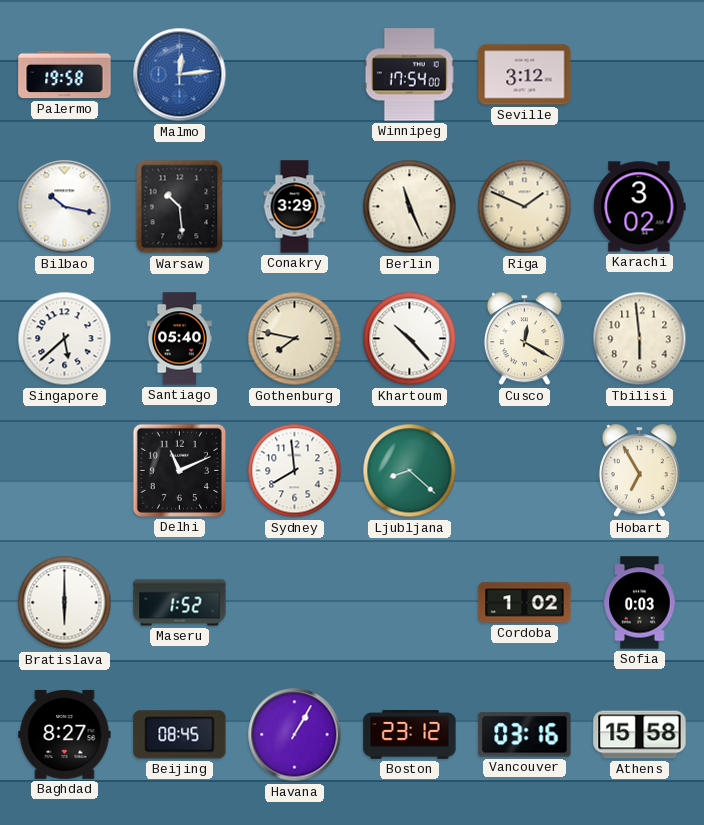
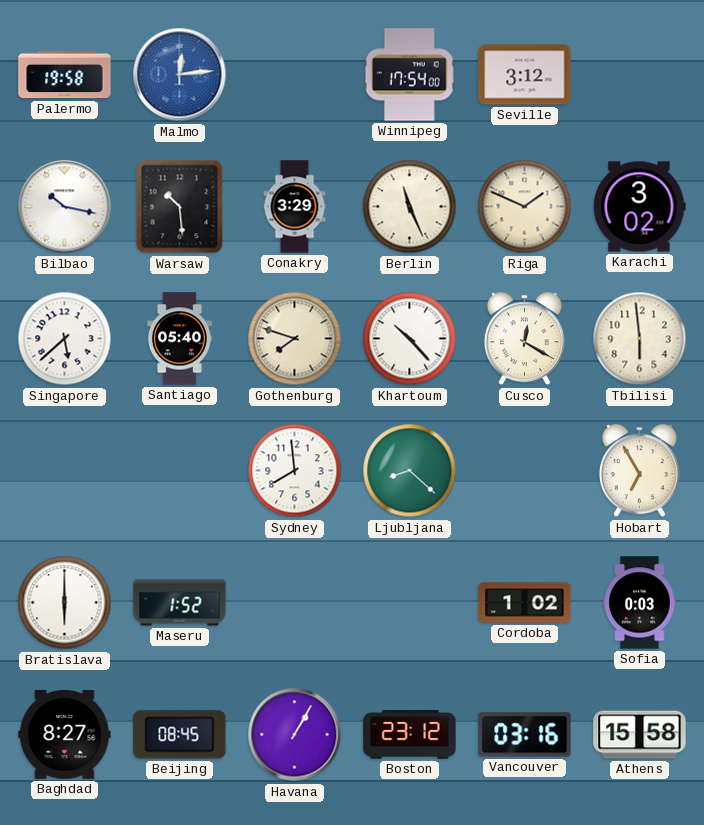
Gothenburg: 7:47 -> 7:48
Delhi: 11:11 -> none
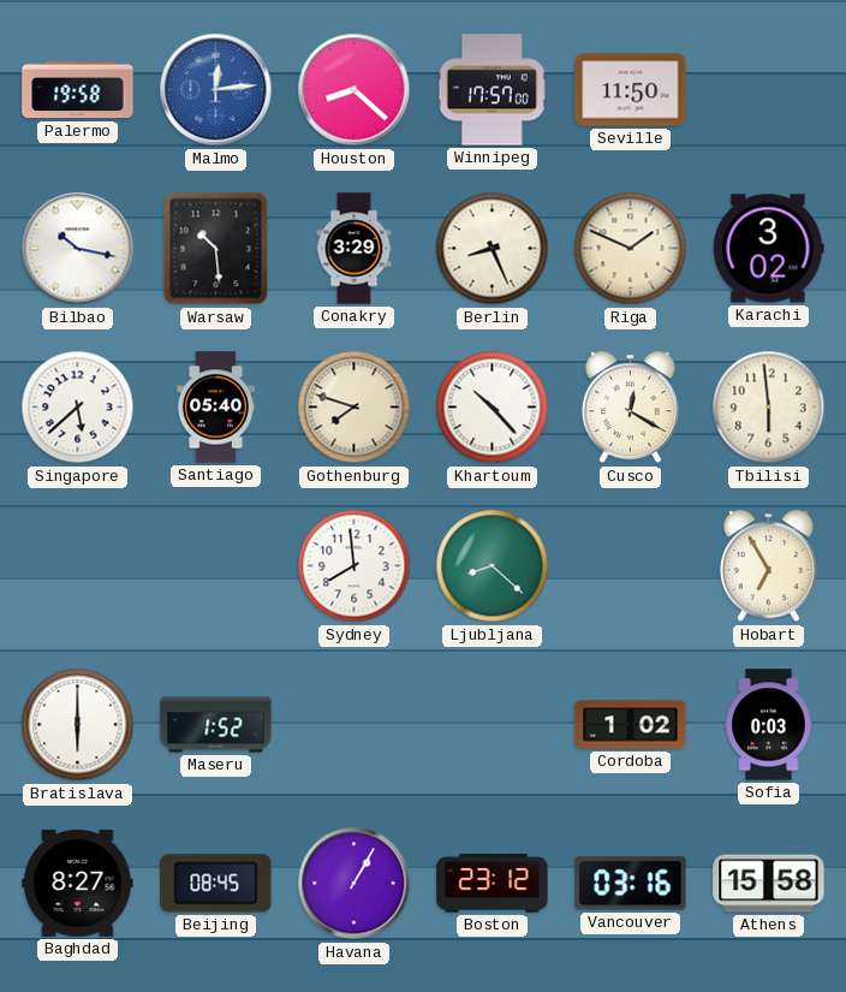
Houston: none -> 8:22
Winnipeg: 17:54 -> 17:57
Seville: 3:12 -> 11:50
Berlin: 11:26 -> 8:26
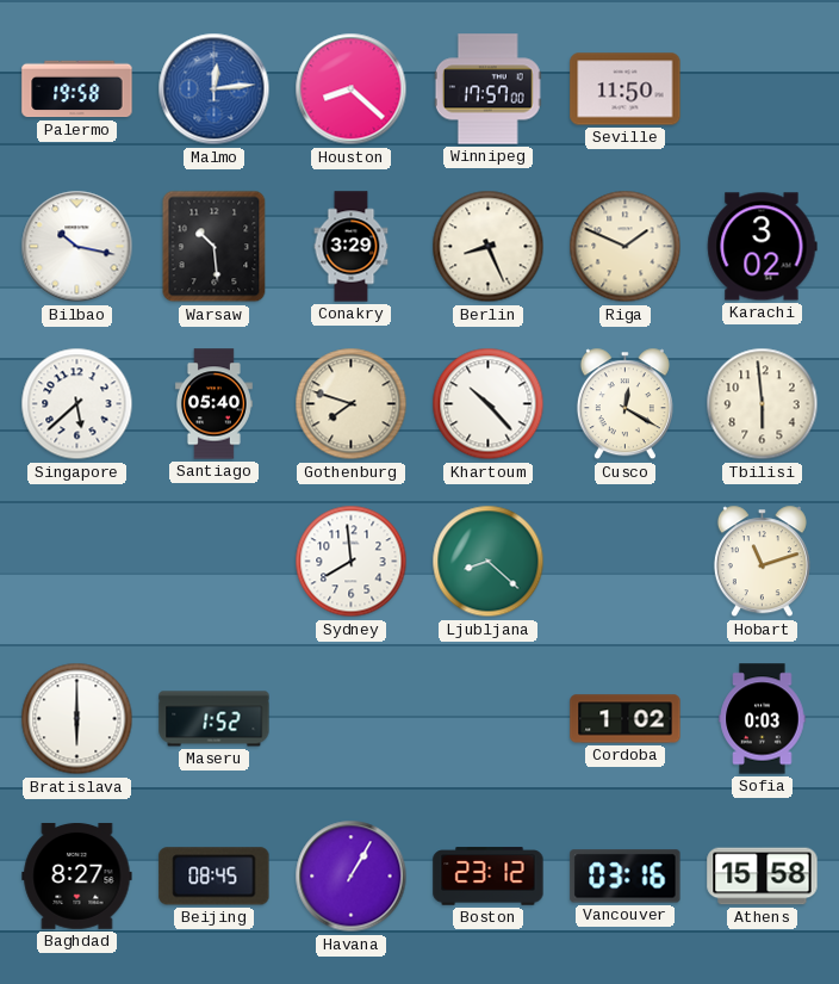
Hobart: 6:55 -> 11:12
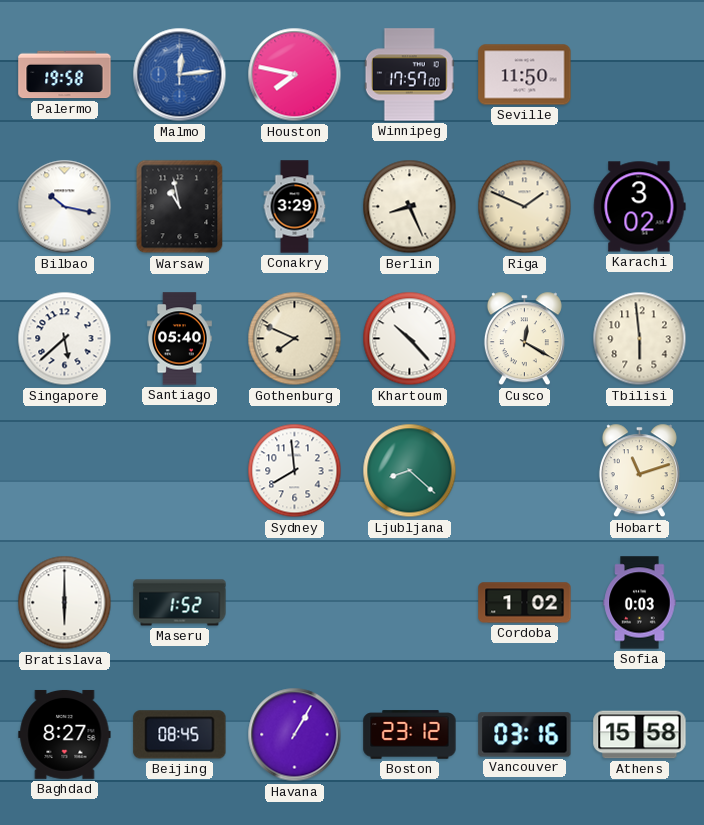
Houston: 8:22 -> 7:47
Warsaw: 10:29 -> 10:58
Gothenburg: 7:48 -> 7:49
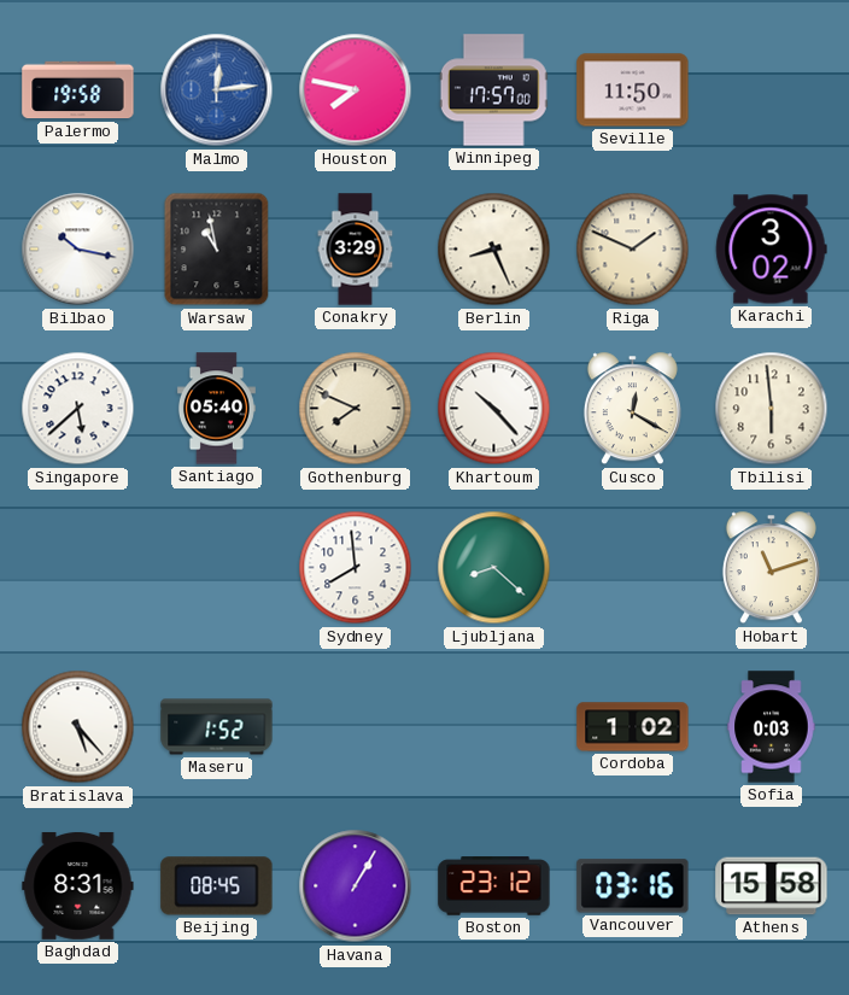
Bratislava: 6:00 -> 5:23
Baghdad: 8:27 -> 8:31
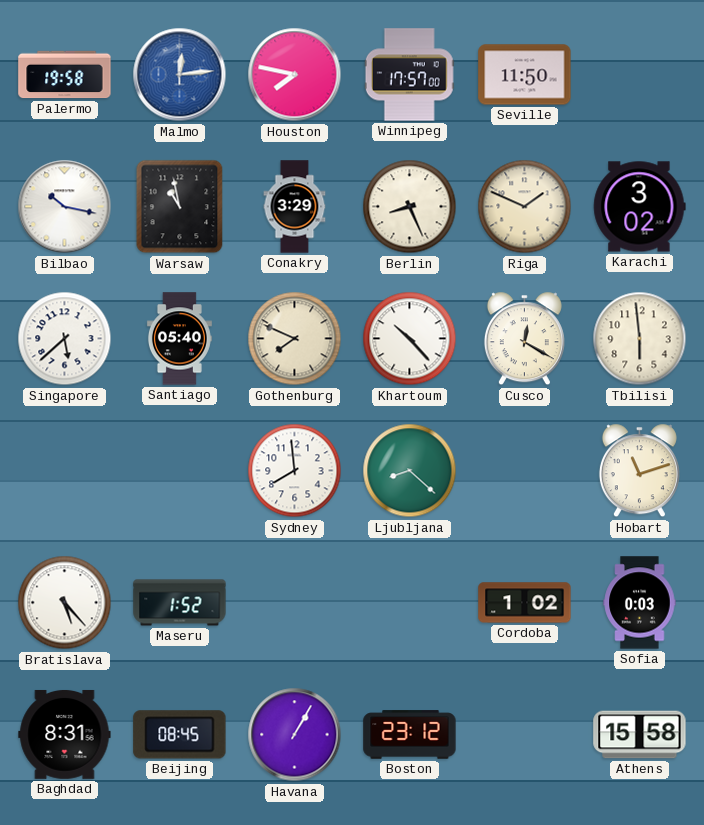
Vancouver: 03:16 -> none
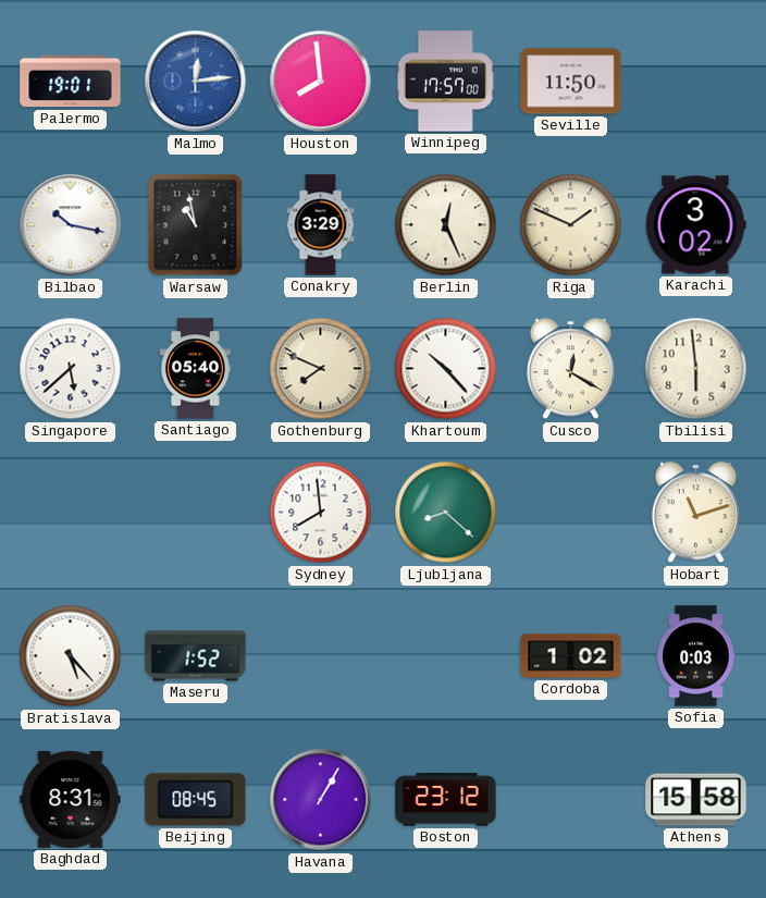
Palermo: 19:58 -> 19:01
Houston: 7:47 -> 7:59
Berlin: 8:26 -> 12:26
